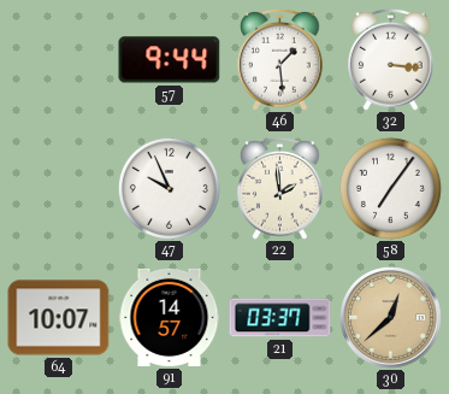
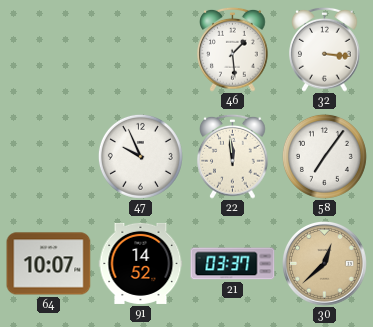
57: 9:44 -> none
22: 1:59 -> 11:59
91: 14:57 -> 14:52
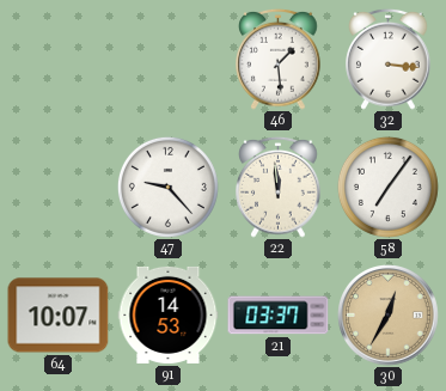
47: 9:56 -> 9:23
91: 14:52 -> 14:53
30: 12:38 -> 12:35
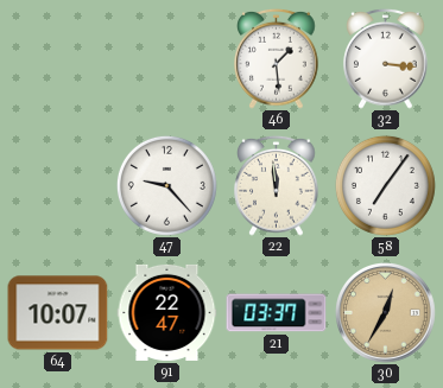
91: 14:53 -> 22:47
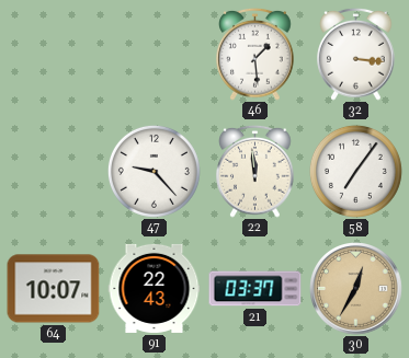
91: 22:47 -> 22:43
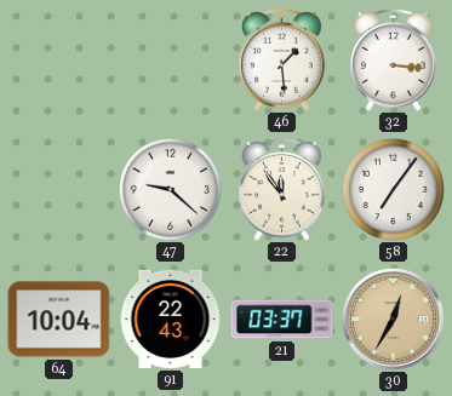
47: 9:23 -> 9:22
22: 11:59 -> 11:54
64: 10:07 -> 10:04
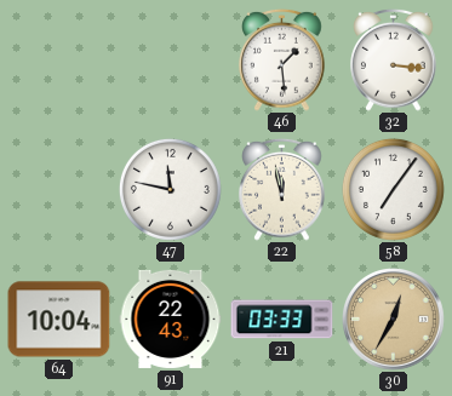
47: 9:22 -> 11:47
22: 11:54 -> 11:58
21: 03:37 -> 03:33
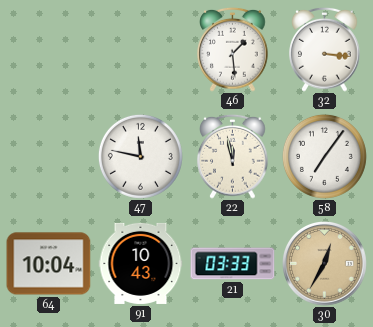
91: 22:43 -> 10:43
